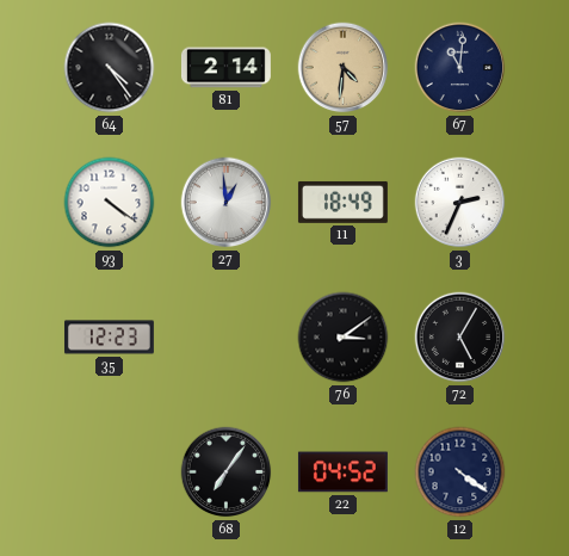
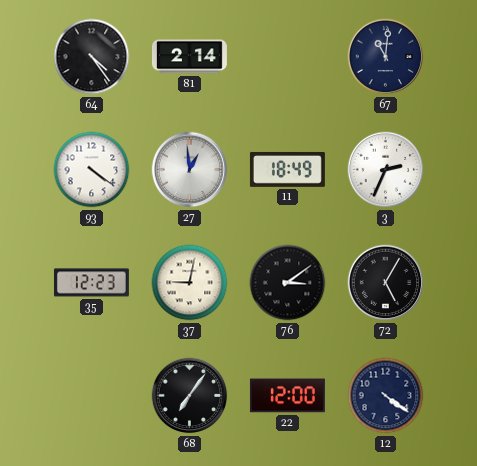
57: 4:31 -> none
37: none -> 9:02
22: 04:52 -> 12:00
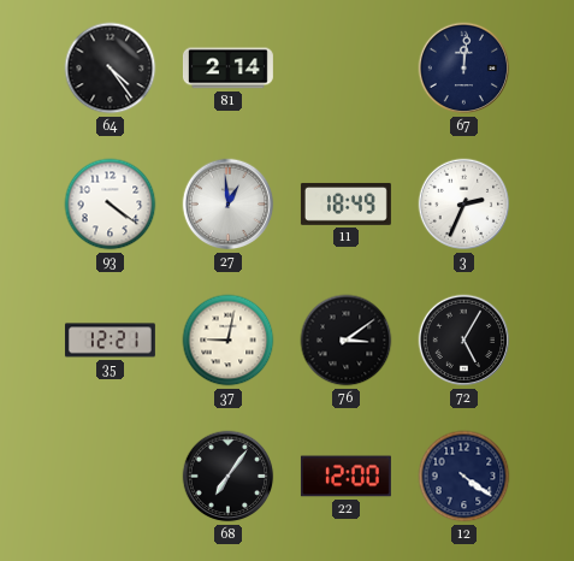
67: 11:01 -> 12:01
35: 12:23 -> 12:21
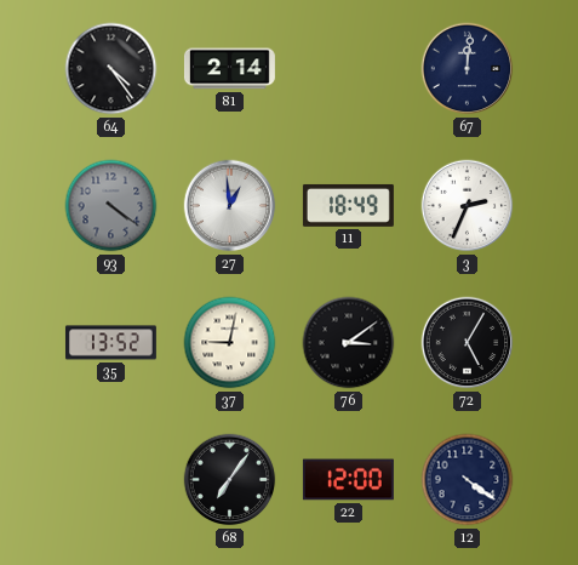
93 dial: white -> grey
35: 12:21 -> 13:52
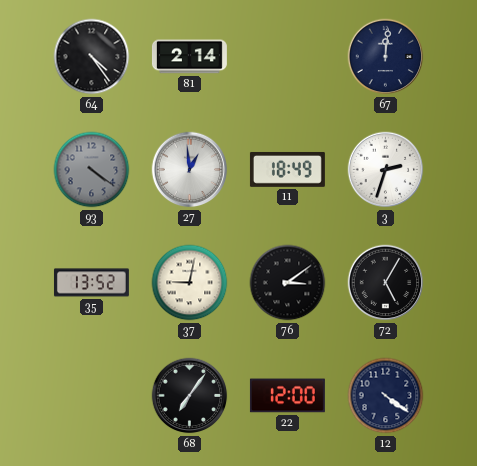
3: 2:34 -> 2:33
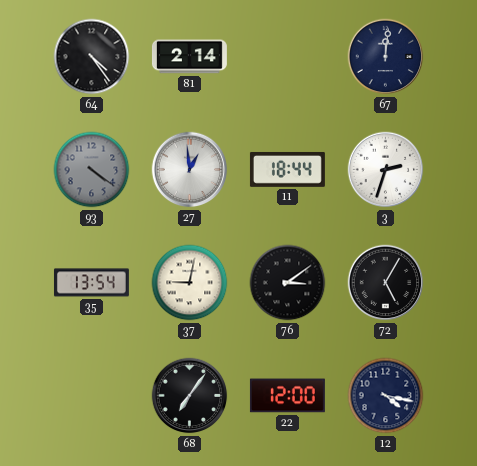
11: 18:49 -> 18:44
35: 13:52 -> 13:54
12: 4:21 -> 4:17
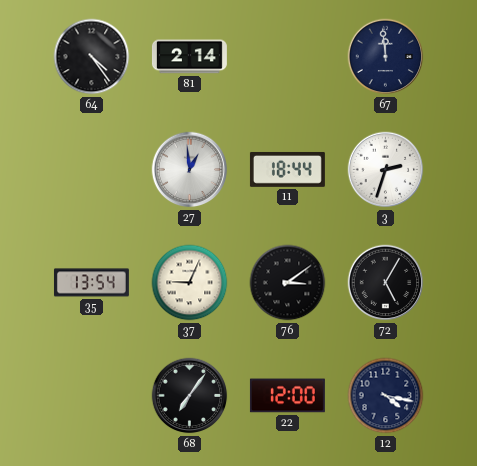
67: 12:01 -> 11:59
93: 4:21 -> none
37: 9:02 -> 9:04
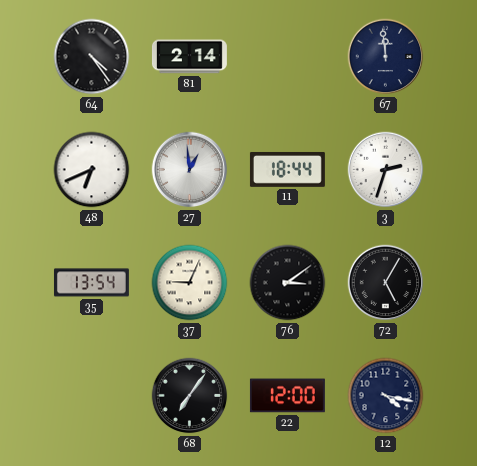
48: none -> 6:41
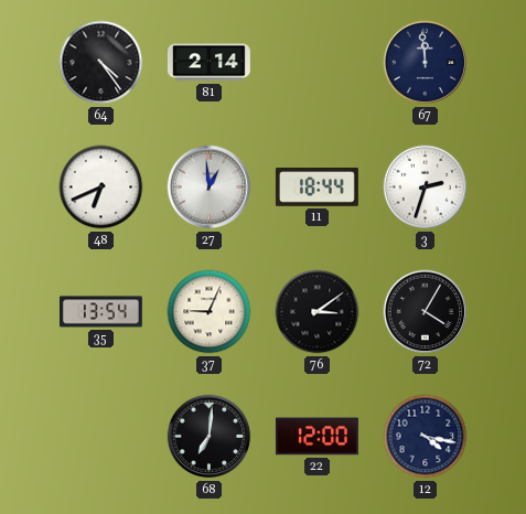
72: 5:05 -> 4:05
68: 7:06 -> 7:01
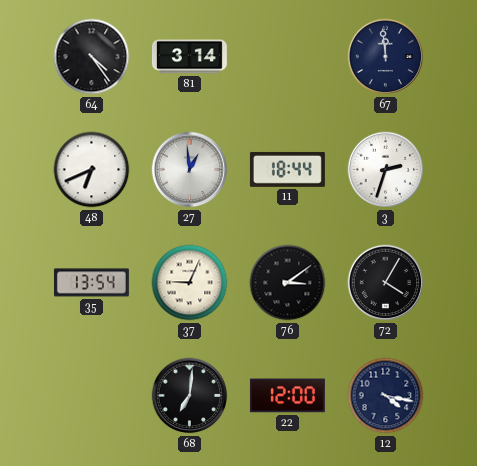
81: 2:14 -> 3:14
